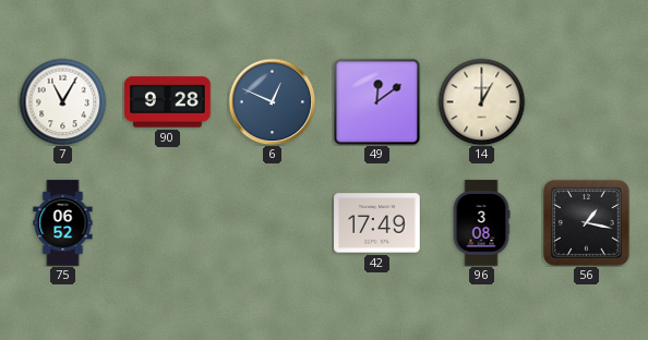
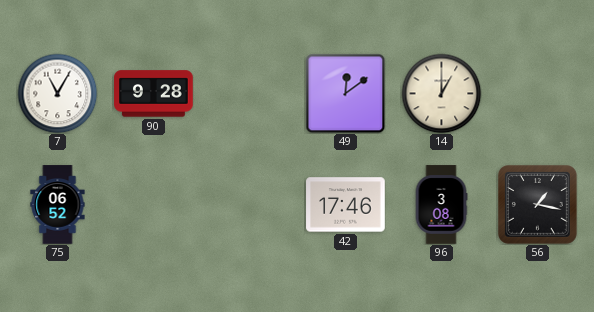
6: 12:49 -> none
42: 17:49 -> 17:46
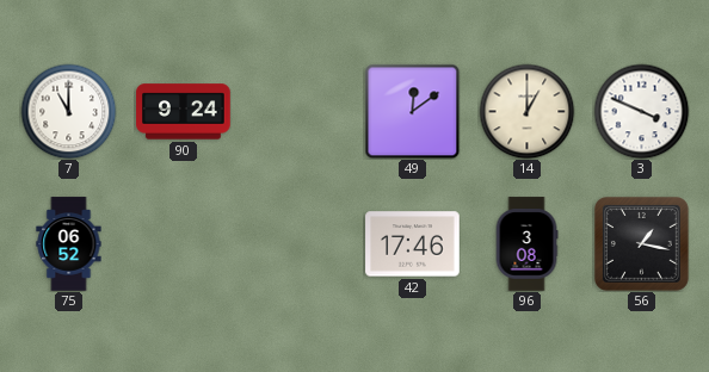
7: 11:05 -> 11:00
90: 9:28 -> 9:24
3: none -> 3:49
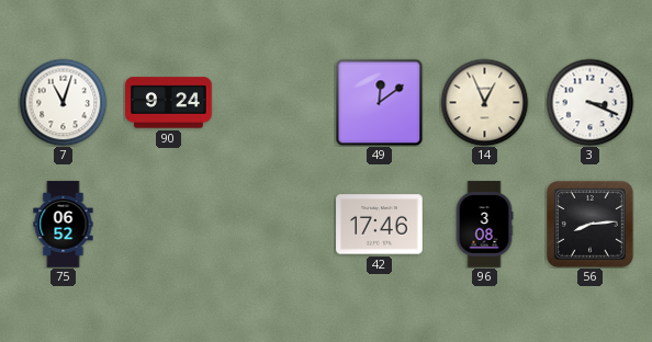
7: 11:00 -> 11:03
14: 1:00 -> 12:56
3: 3:49 -> 3:19
56: 1:17 -> 8:14
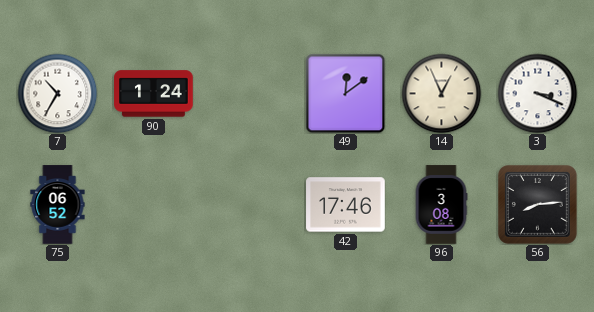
7: 11:03 -> 10:35
90: 9:24 -> 1:24
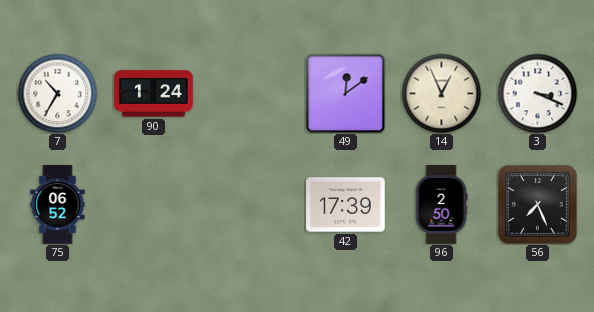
42: 17:46 -> 17:39
96: 3:08 -> 2:50
56: 8:14 -> 7:26
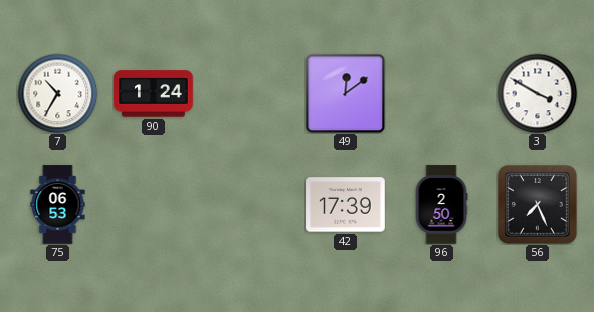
14: 12:56 -> none
3: 3:19 -> 3:50
75: 06:52 -> 06:53
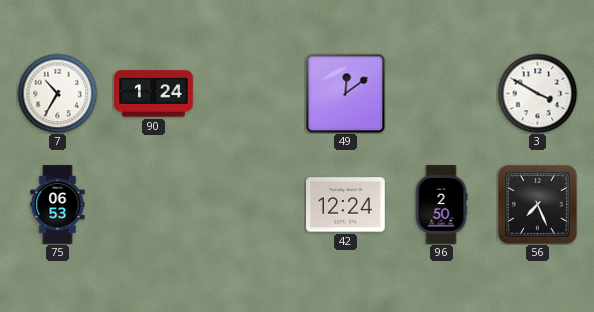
42: 17:39 -> 12:24
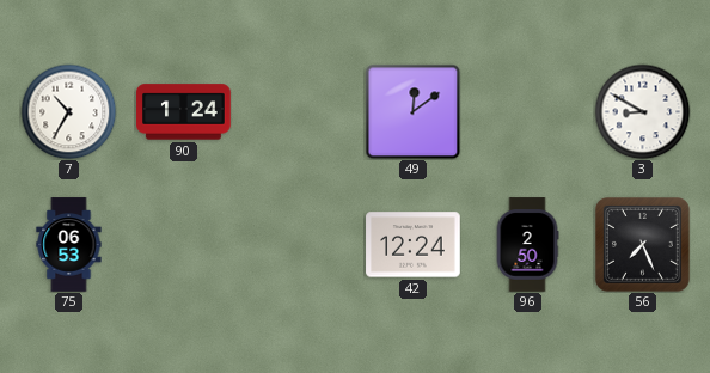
3: 3:50 -> 8:50
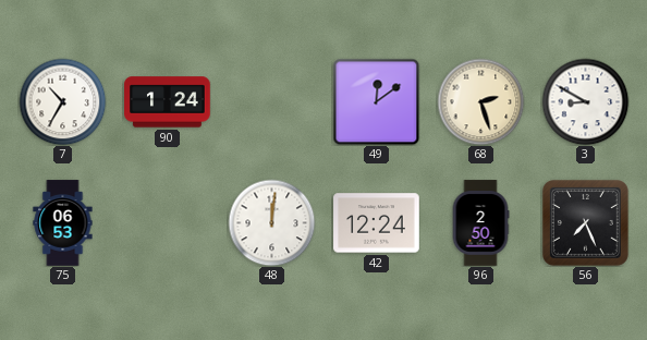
68: none -> 2:27
48: none -> 12:01
